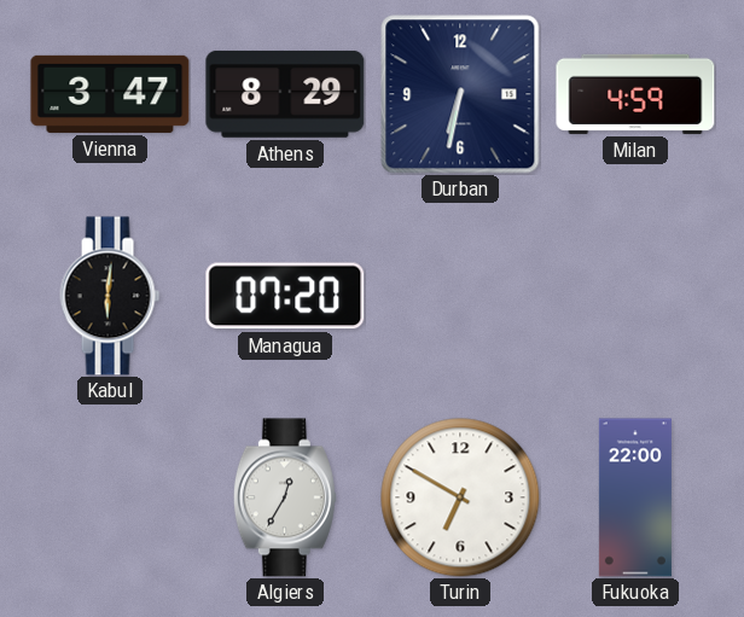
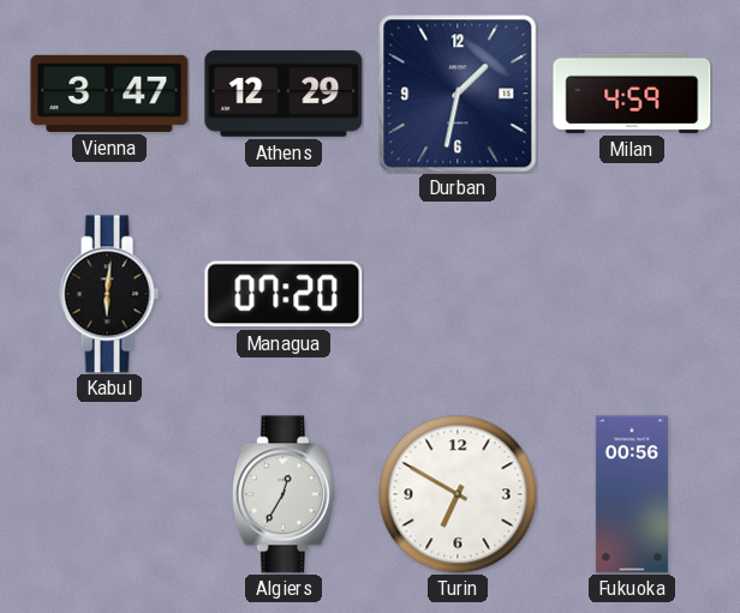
Athens: 8:29 -> 12:29
Durban: 6:32 -> 1:32
Fukuoka: 22:00 -> 00:56
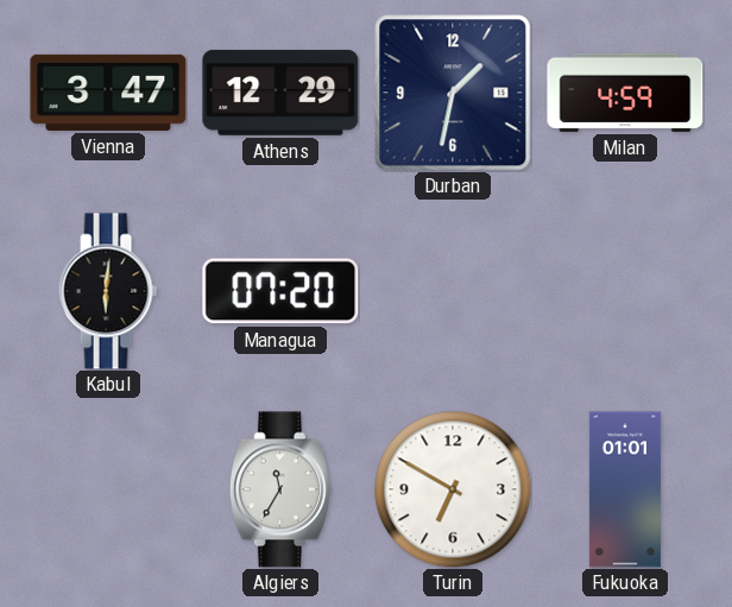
Algiers: 12:35 -> 11:35
Fukuoka: 00:56 -> 01:01
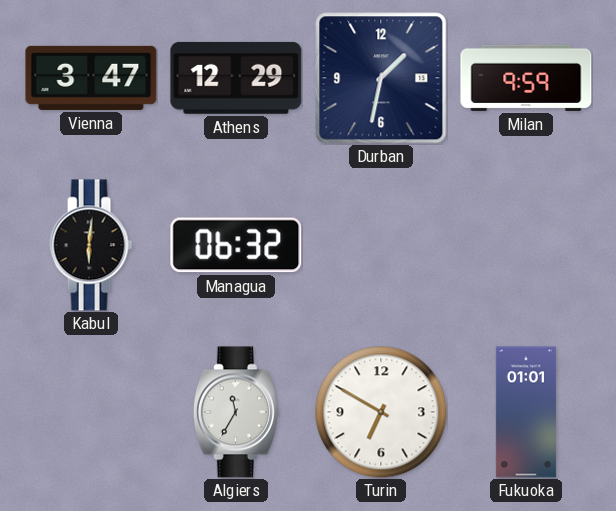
Milan: 4:59 -> 9:59
Managua: 07:20 -> 06:32
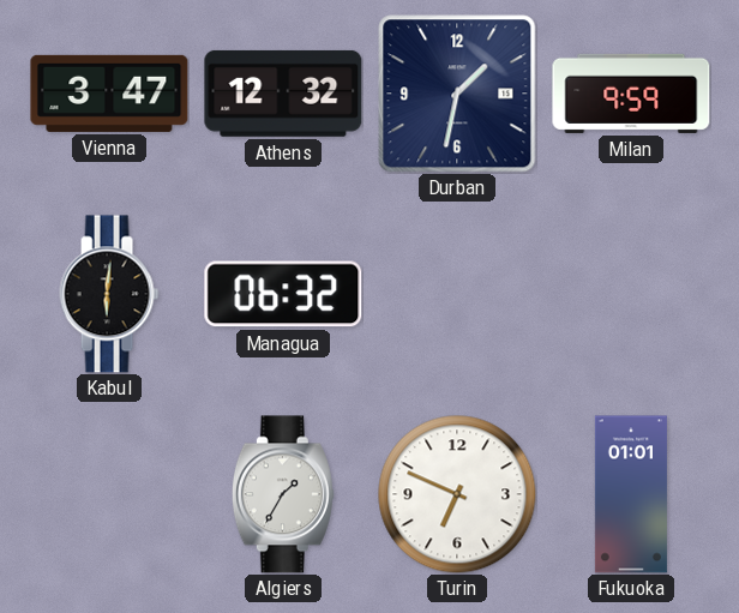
Athens: 12:29 -> 12:32
Algiers: 11:35 -> 1:35
Turin: 6:50 -> 6:49
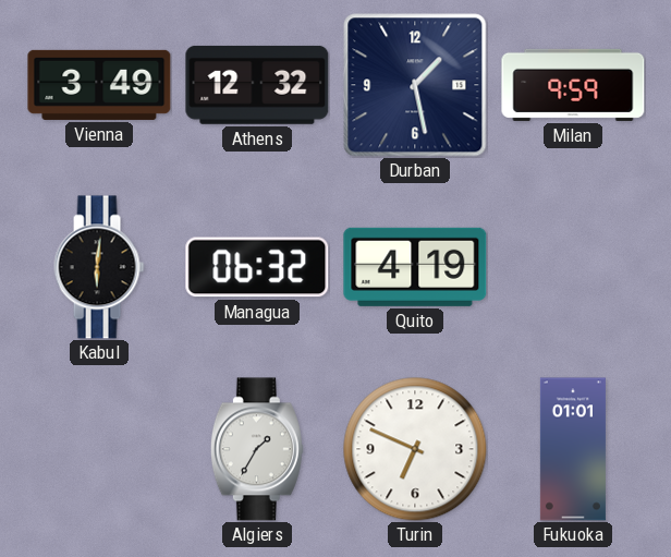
Vienna: 3:47 -> 3:49
Durban: 1:32 -> 1:28
Quito: none -> 4:19
